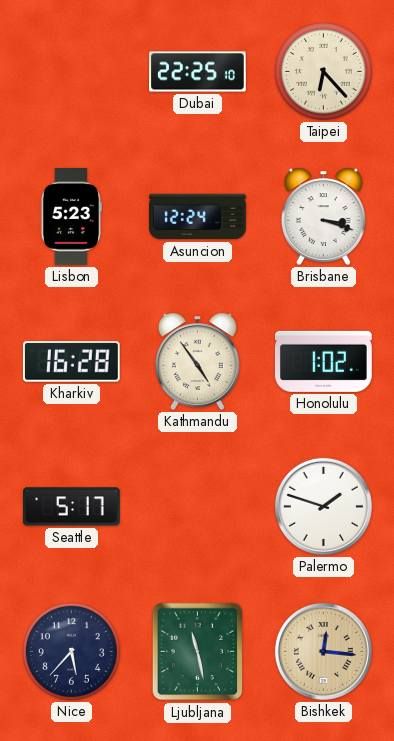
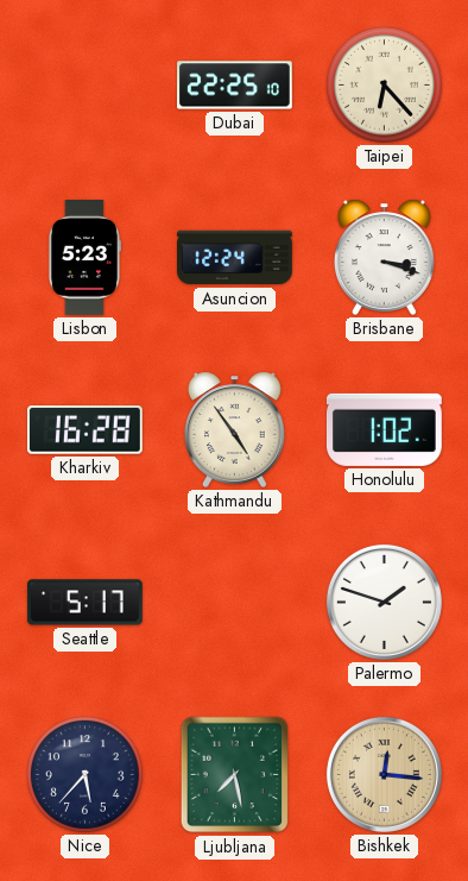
Ljubljana: 11:28 -> 7:28
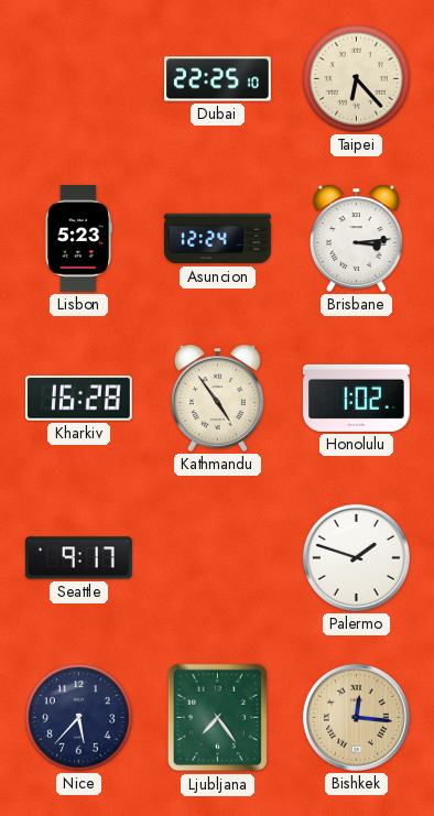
Brisbane: 3:18 -> 3:14
Seattle: 5:17 -> 9:17
Ljubljana: 7:28 -> 7:24
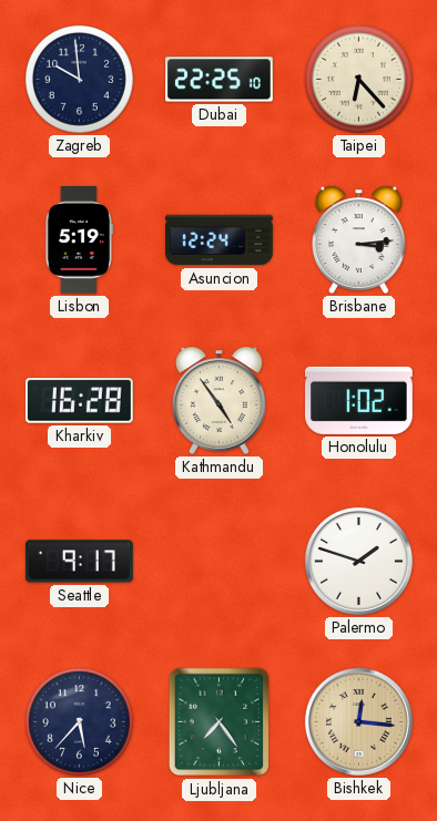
Zagreb: none -> 9:59
Lisbon: 5:23 -> 5:19
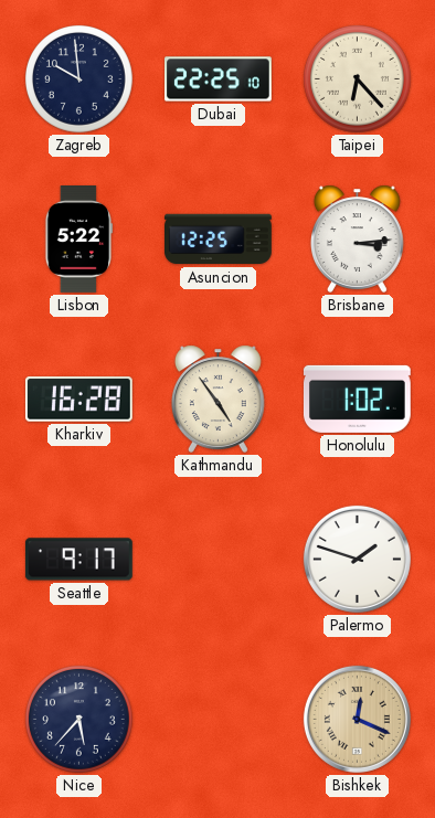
Lisbon: 5:19 -> 5:22
Asuncion: 12:24 -> 12:25
Ljubljana: 7:24 -> none
Bishkek: 12:16 -> 12:19
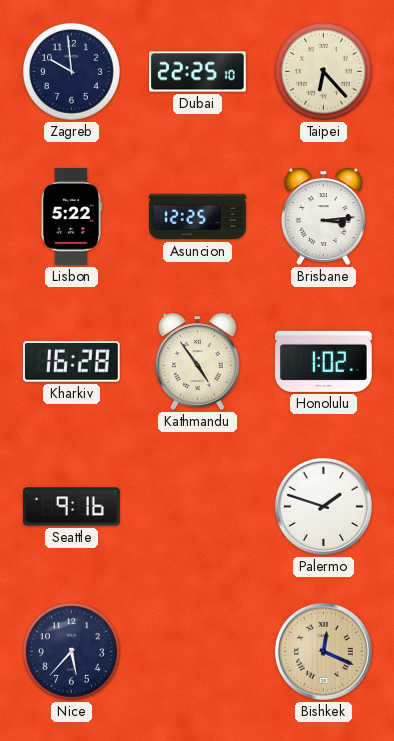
Seattle: 9:17 -> 9:16
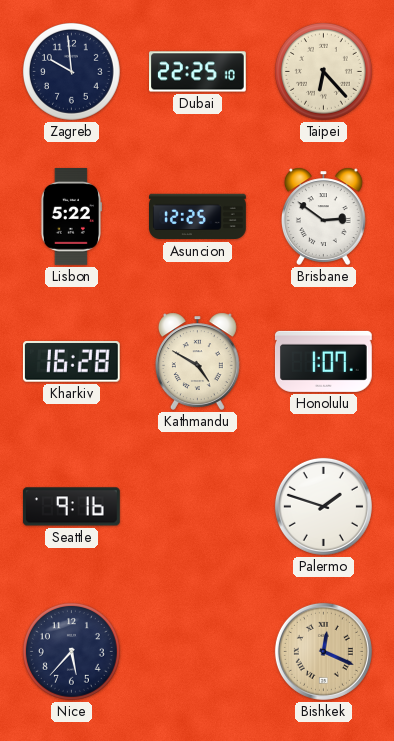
Brisbane: 3:14 -> 2:51
Kathmandu: 4:54 -> 4:50
Honolulu: 1:02 -> 1:07
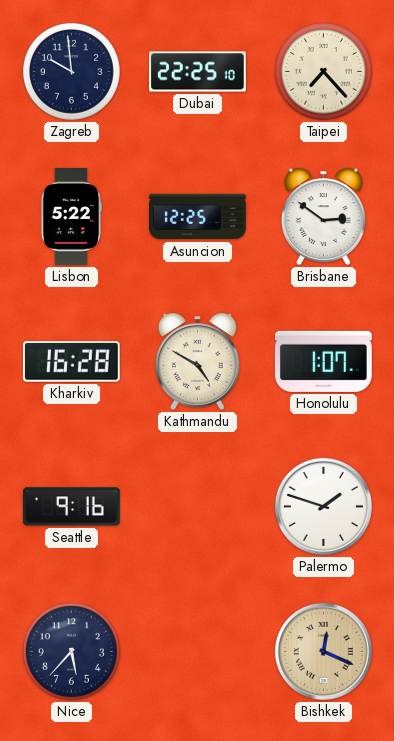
Taipei: 6:23 -> 7:23
